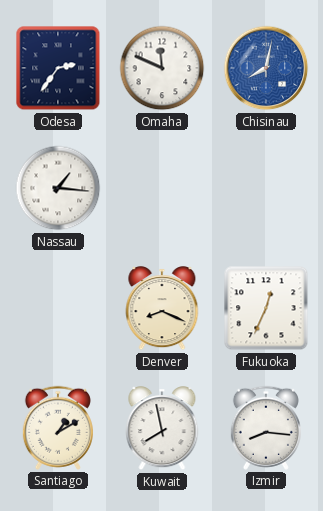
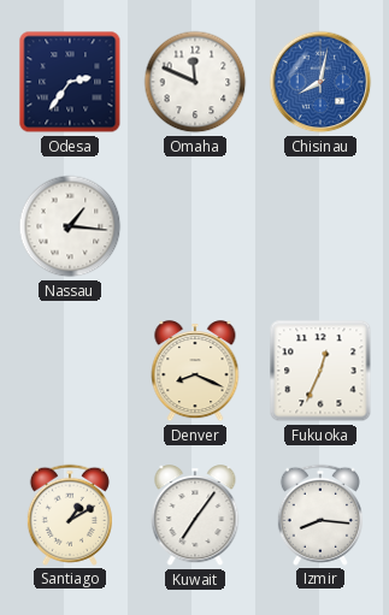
Kuwait: 7:58 -> 7:06
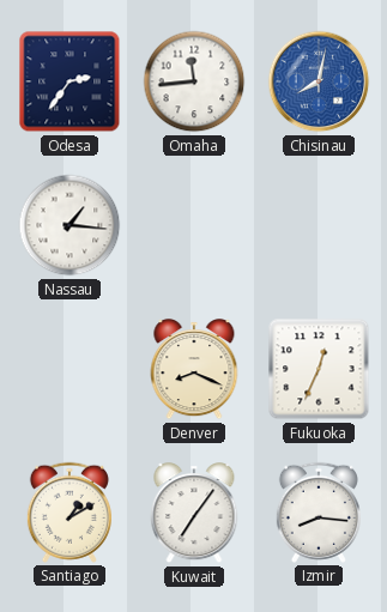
Omaha: 11:49 -> 11:44
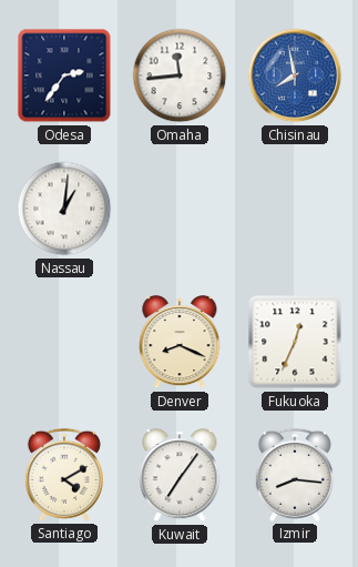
Chisinau: 8:02 -> 7:58
Nassau: 1:16 -> 1:01
Santiago: 1:10 -> 4:10
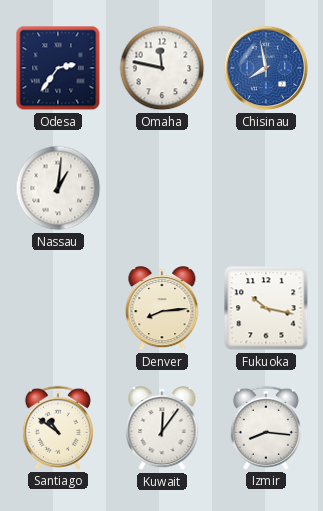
Omaha: 11:44 -> 11:47
Denver: 8:19 -> 8:14
Fukuoka: 12:34 -> 10:17
Santiago: 4:10 -> 10:51
Kuwait: 7:06 -> 12:06
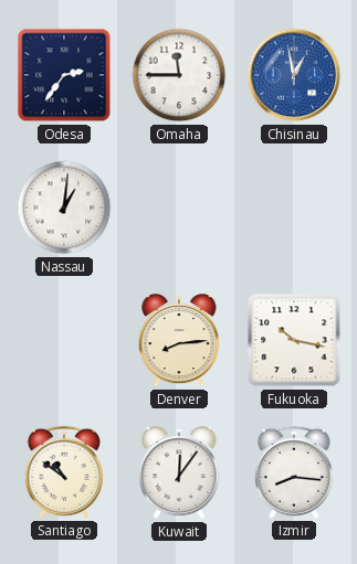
Omaha: 11:47 -> 11:45
Chisinau: 7:58 -> 12:58
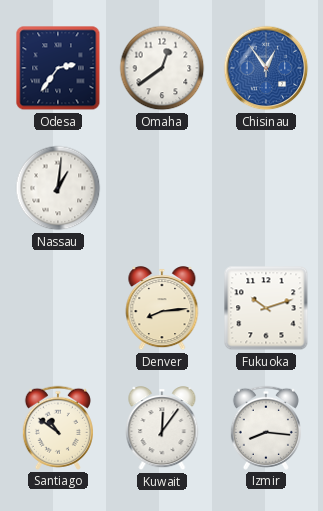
Omaha: 11:45 -> 12:39
Chisinau: 12:58 -> 12:54
Fukuoka: 10:17 -> 10:12
